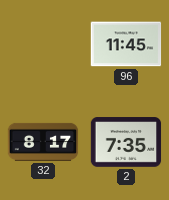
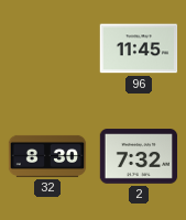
32: 8:17 -> 8:30
2: 7:35 -> 7:32
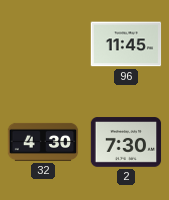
32: 8:30 -> 4:30
2: 7:32 -> 7:30
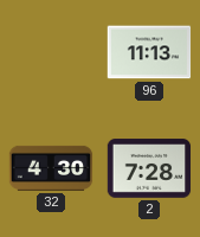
96: 11:45 -> 11:13
2: 7:30 -> 7:28
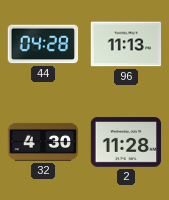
44: none -> 04:28
2: 7:28 -> 11:28
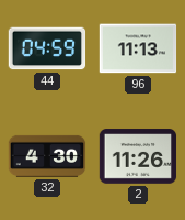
44: 04:28 -> 04:59
2: 11:28 -> 11:26
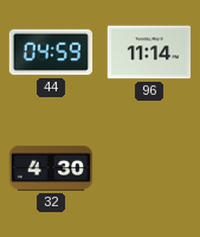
96: 11:13 -> 11:14
2: 11:26 -> none
